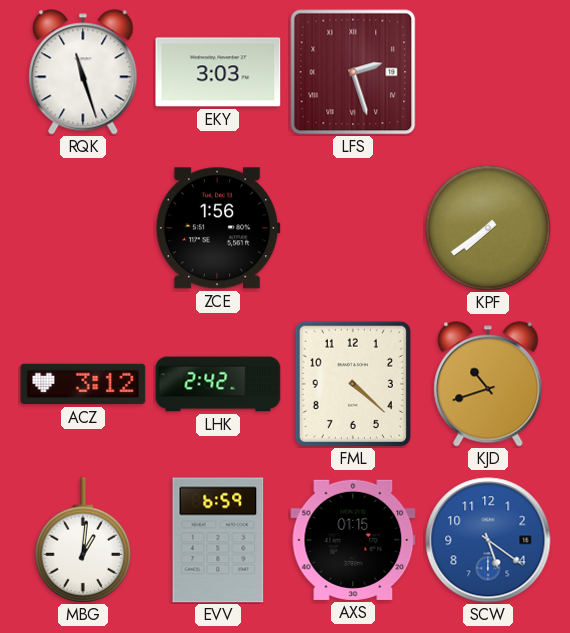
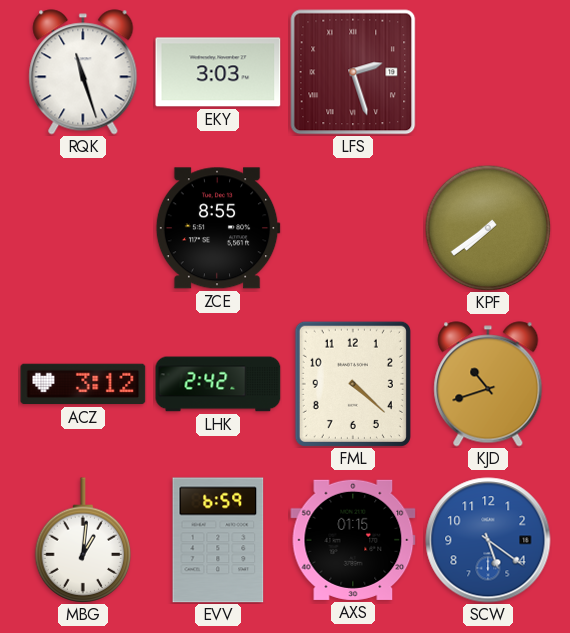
ZCE: 1:56 -> 8:55
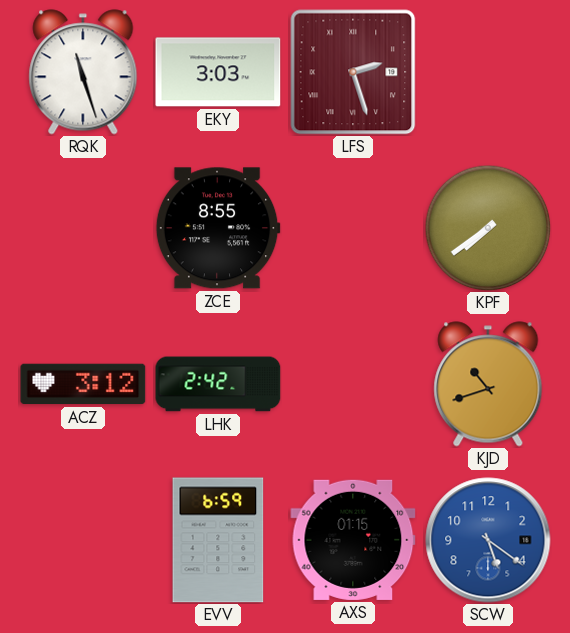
FML: 4:22 -> none
MBG: 1:01 -> none
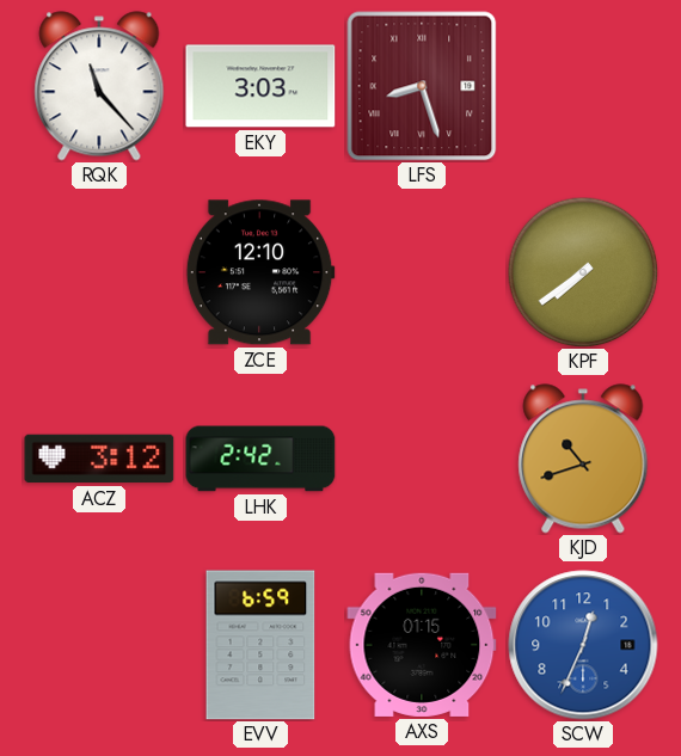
RQK: 11:27 -> 11:23
LFS: 2:27 -> 8:27
ZCE: 8:55 -> 12:10
SCW: 5:21 -> 12:34
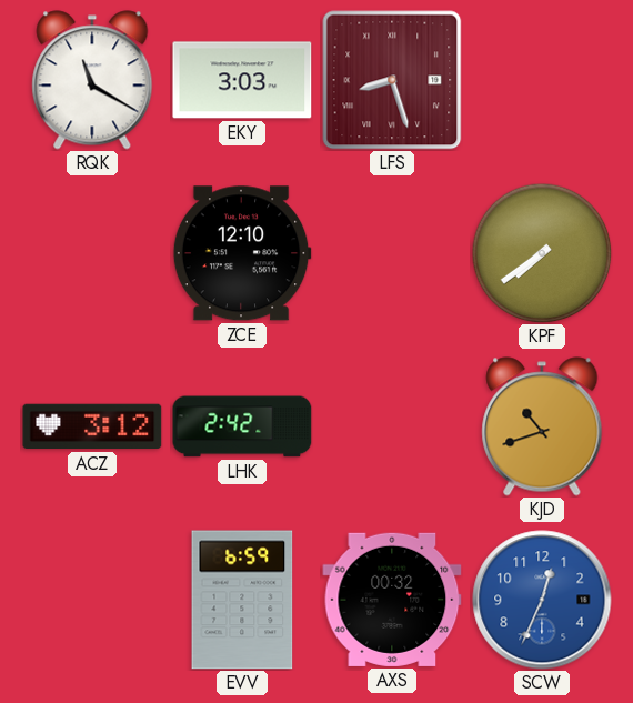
RQK: 11:23 -> 11:20
AXS: 01:15 -> 00:32
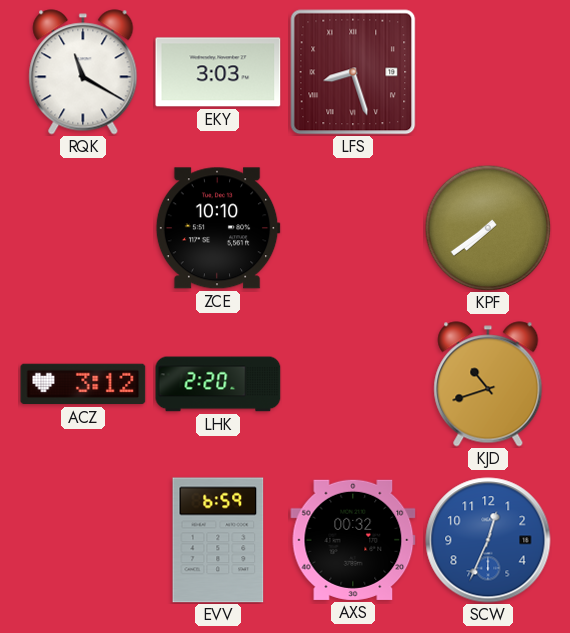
ZCE: 12:10 -> 10:10
LHK: 2:42 -> 2:20
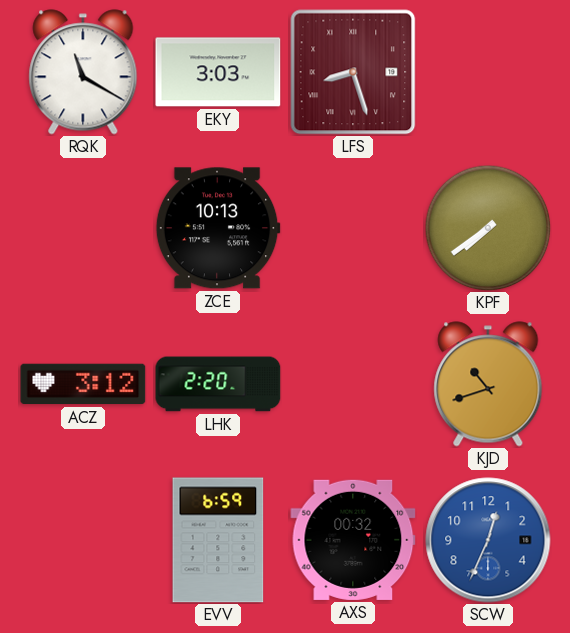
ZCE: 10:10 -> 10:13
